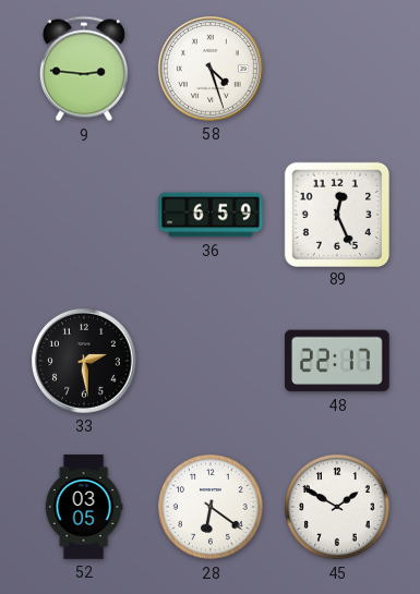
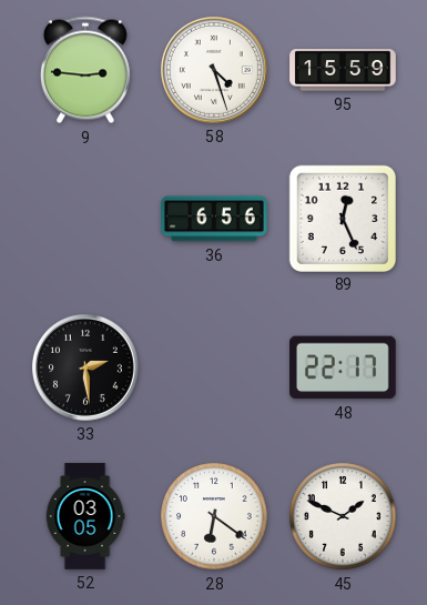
95: none -> 15:59
36: 6:59 -> 6:56
45: 1:50 -> 1:49
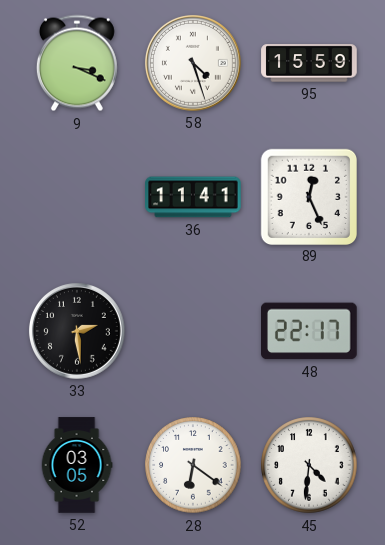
9: 2:46 -> 3:19
36: 6:56 -> 11:41
45: 1:49 -> 4:31
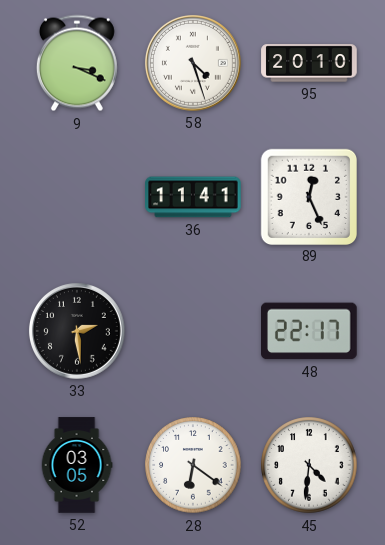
95: 15:59 -> 20:10
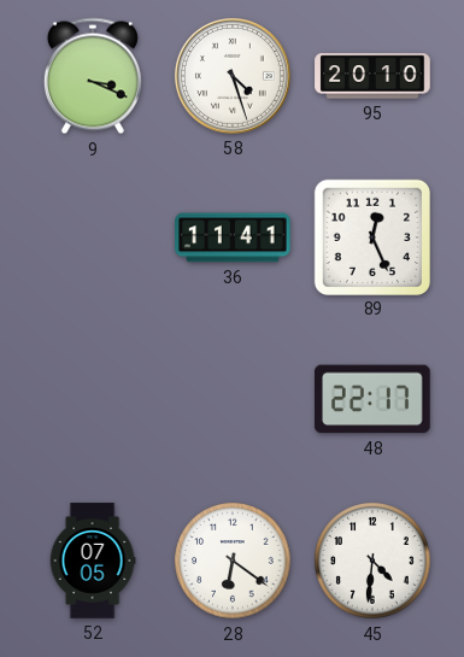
33: 2:29 -> none
52: 03:05 -> 07:05
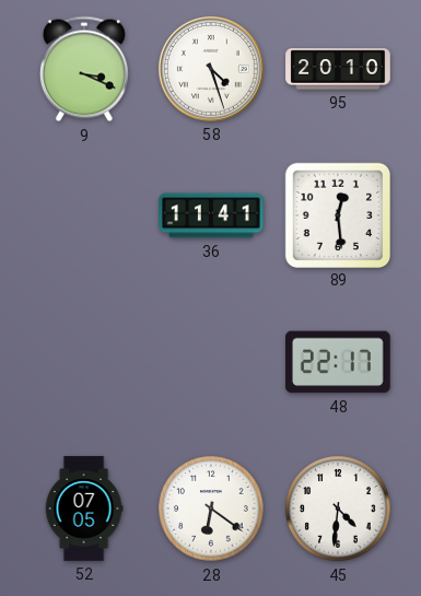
89: 12:26 -> 12:29
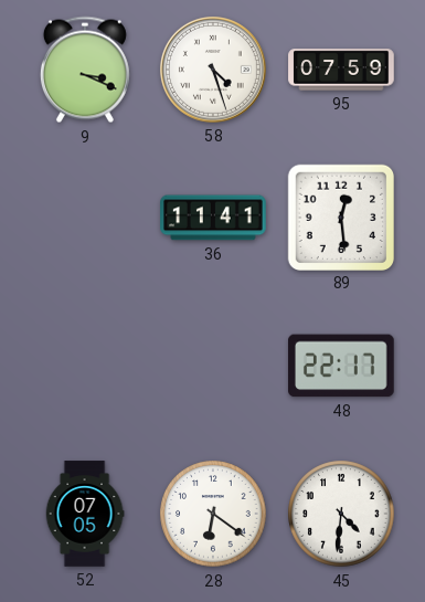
95: 20:10 -> 07:59
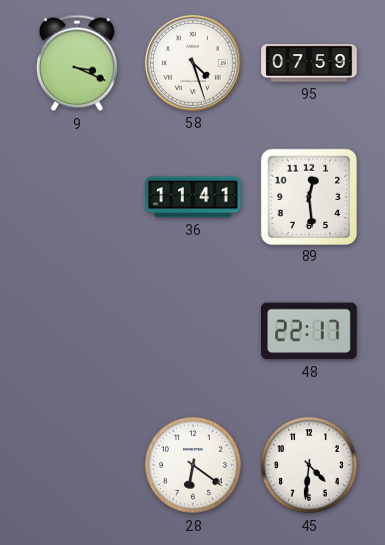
52: 07:05 -> none
